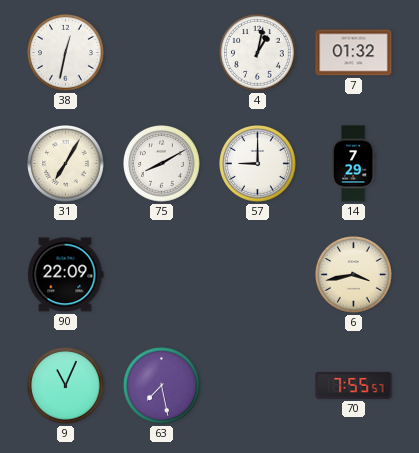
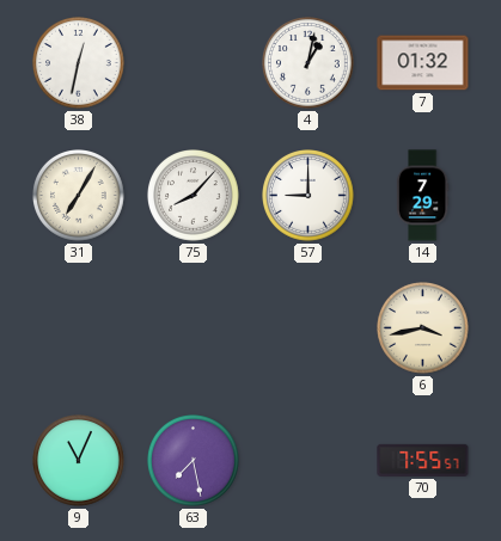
75: 8:10 -> 8:07
90: 22:09 -> none
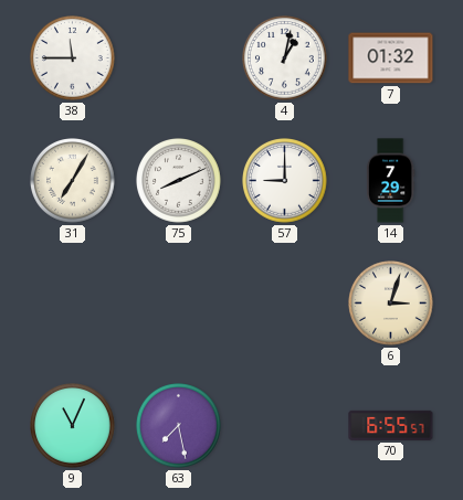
38: 12:32 -> 11:45
75: 8:07 -> 8:11
6: 3:43 -> 3:03
70: 7:55 -> 6:55
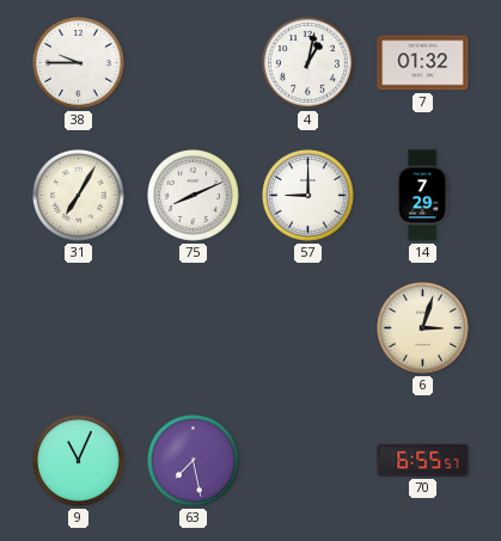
38: 11:45 -> 9:45
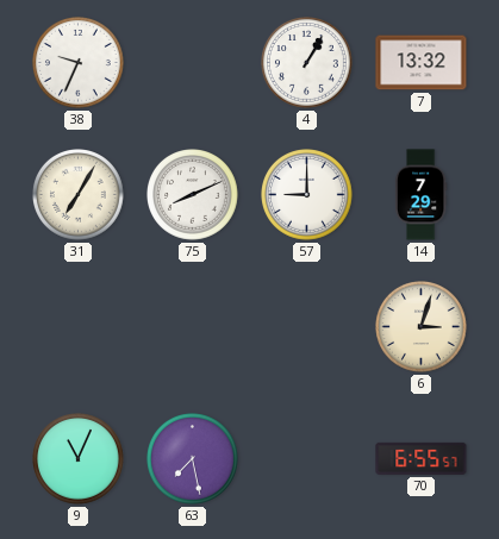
38: 9:45 -> 9:34
4: 1:02 -> 1:05
7: 01:32 -> 13:32
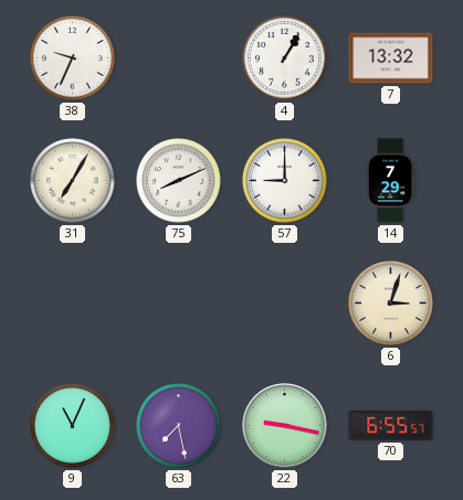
22: none -> 9:17
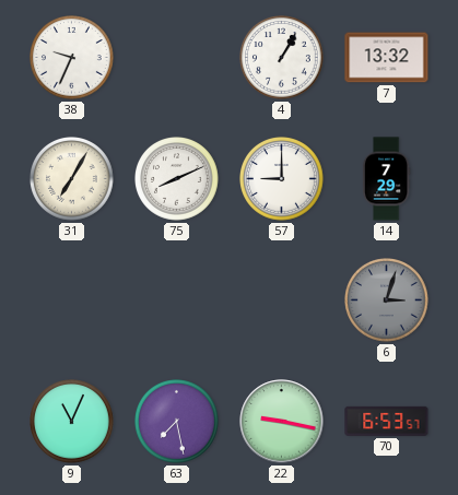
6 dial: cream -> grey
70: 6:55 -> 6:53
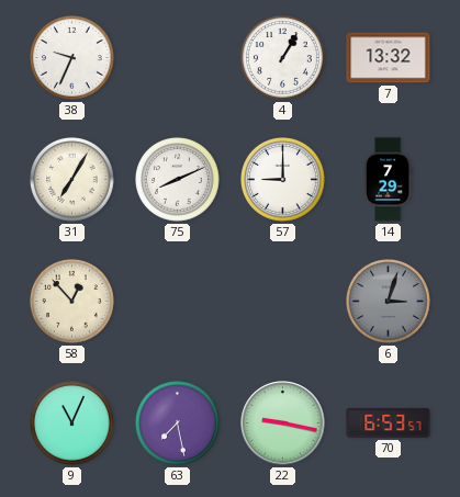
58: none -> 12:53
